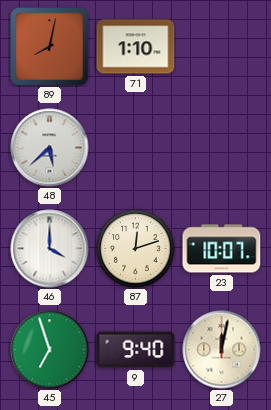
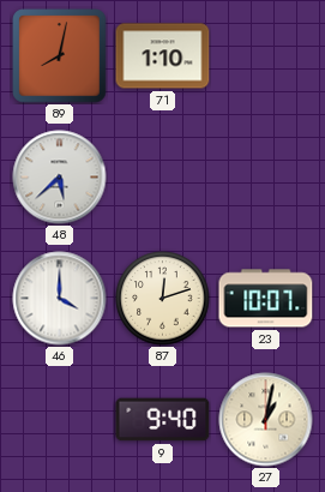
45: 6:57 -> none
27: 12:02 -> 1:02
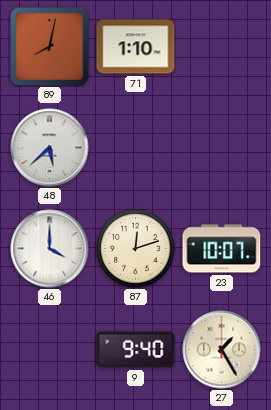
27: 1:02 -> 1:25
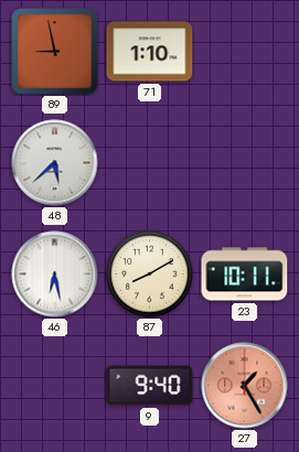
89: 8:02 -> 8:58
46: 4:00 -> 6:28
87: 12:12 -> 8:10
23: 10:07 -> 10:11
27 dial: cream -> salmon
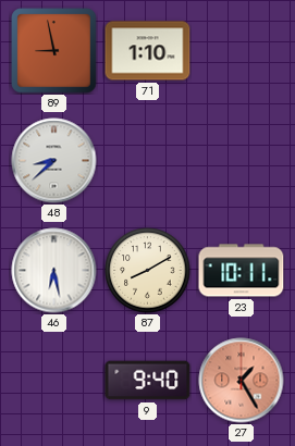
48: 5:38 -> 8:38
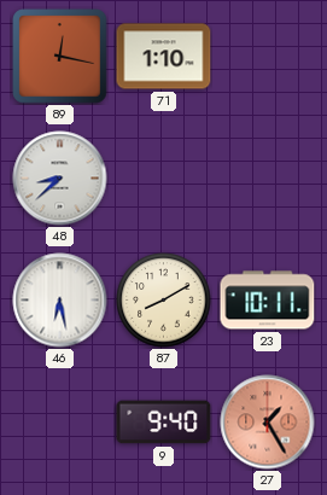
89: 8:58 -> 12:17
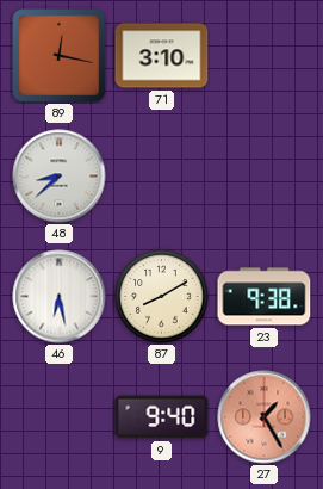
71: 1:10 -> 3:10
23: 10:11 -> 9:38
